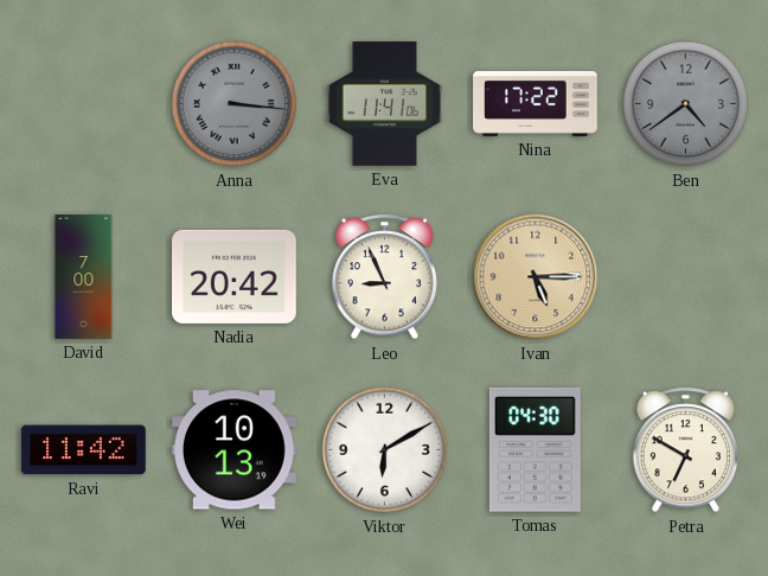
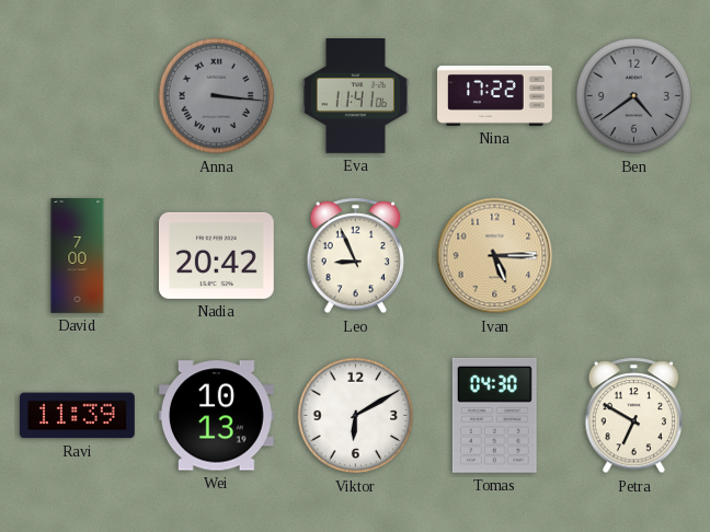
Ravi: 11:42 -> 11:39
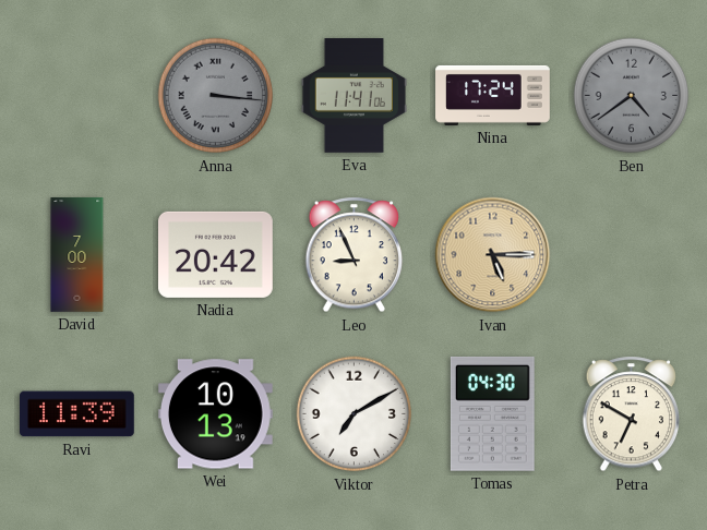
Nina: 17:22 -> 17:24
Viktor: 6:10 -> 7:10
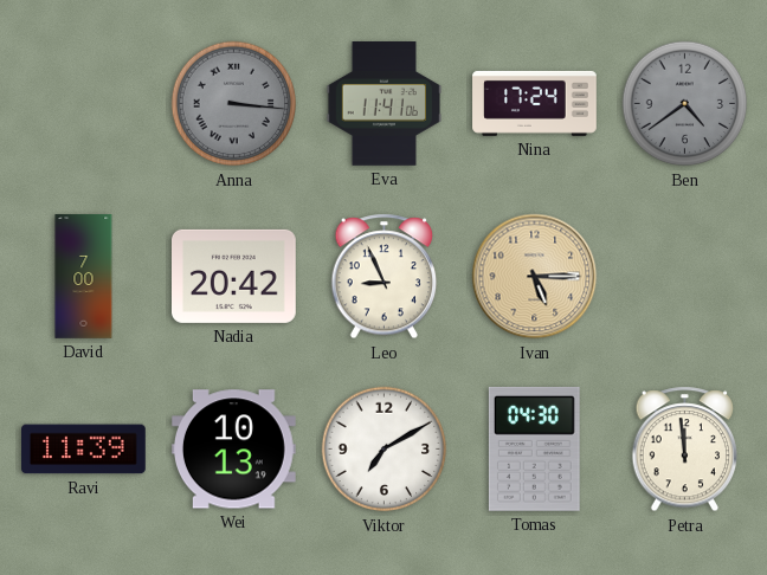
Petra: 6:50 -> 11:59
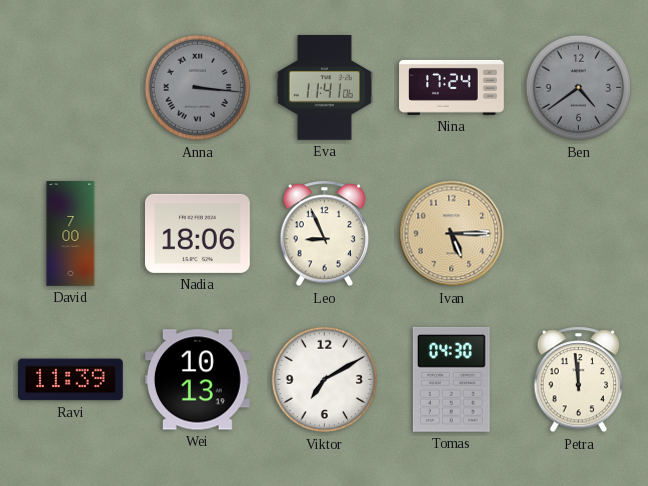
Nadia: 20:42 -> 18:06
